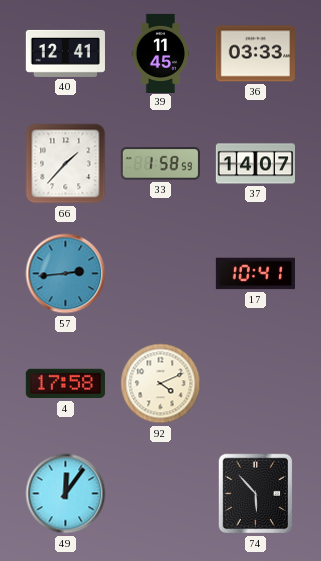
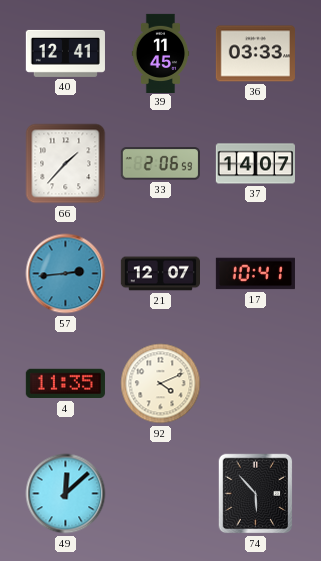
33: 1:58 -> 2:06
21: none -> 12:07
4: 17:58 -> 11:35
49: 12:06 -> 12:08
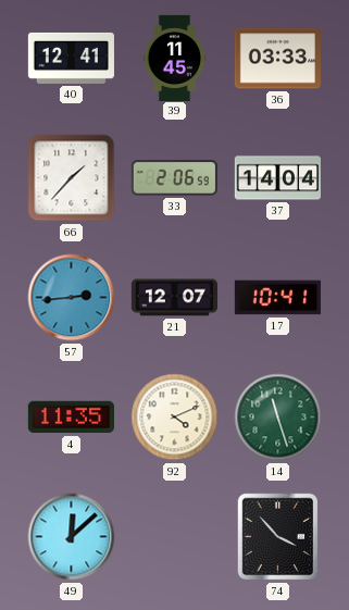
37: 14:07 -> 14:04
14: none -> 11:27
74: 5:53 -> 3:53
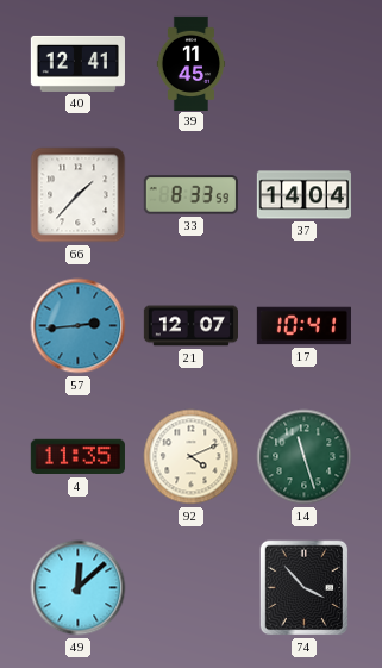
36: 03:33 -> none
33: 2:06 -> 8:33
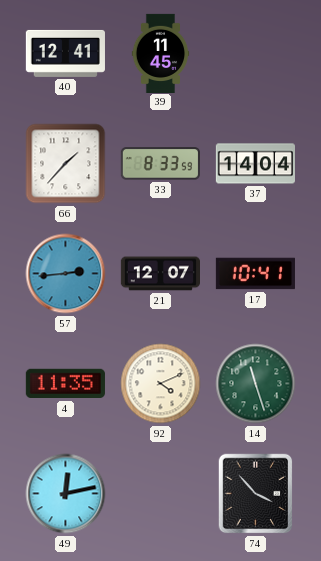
49: 12:08 -> 12:13
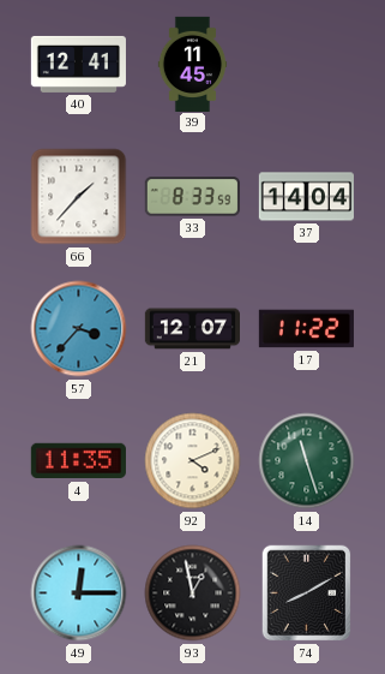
57: 2:44 -> 3:37
17: 10:41 -> 11:22
49: 12:13 -> 12:15
93: none -> 12:58
74: 3:53 -> 8:10
